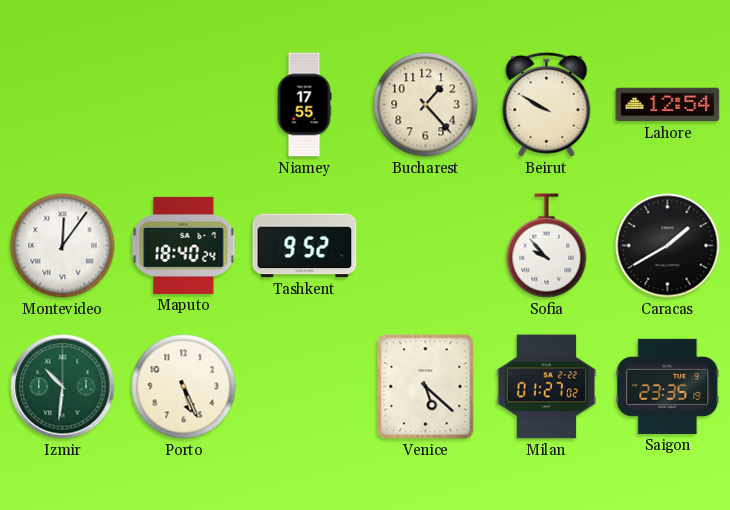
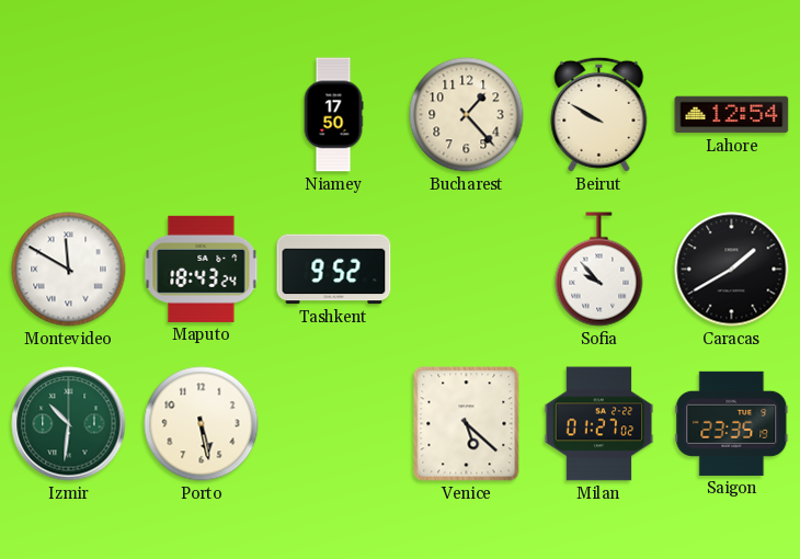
Niamey: 17:55 -> 17:50
Montevideo: 12:06 -> 11:50
Maputo: 18:40 -> 18:43
Porto: 5:26 -> 5:28
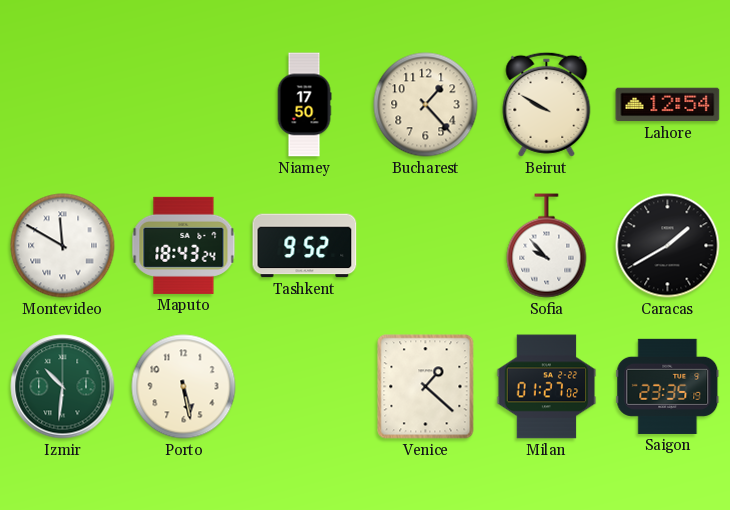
Venice: 5:22 -> 1:22
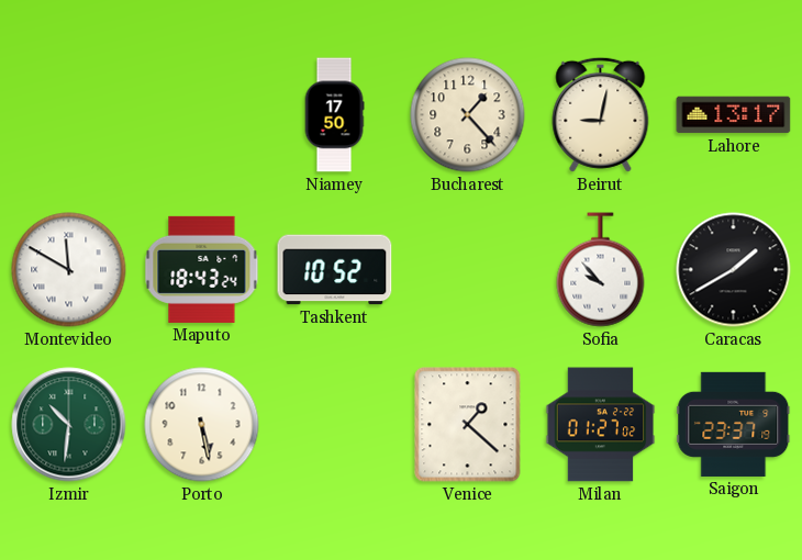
Beirut: 9:50 -> 9:02
Lahore: 12:54 -> 13:17
Tashkent: 9:52 -> 10:52
Saigon: 23:35 -> 23:37
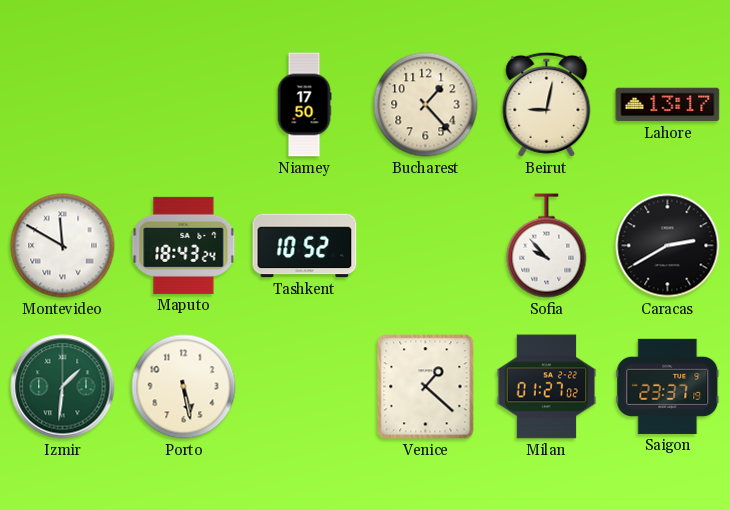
Caracas: 1:40 -> 2:40
Izmir: 10:31 -> 1:31
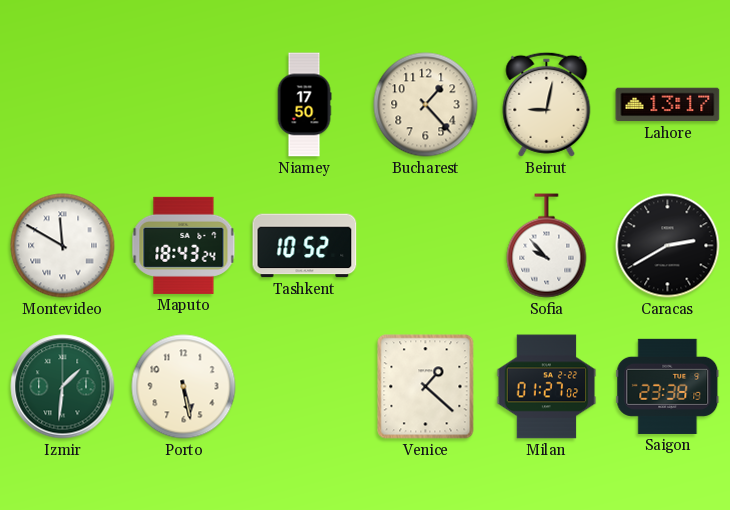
Saigon: 23:37 -> 23:38
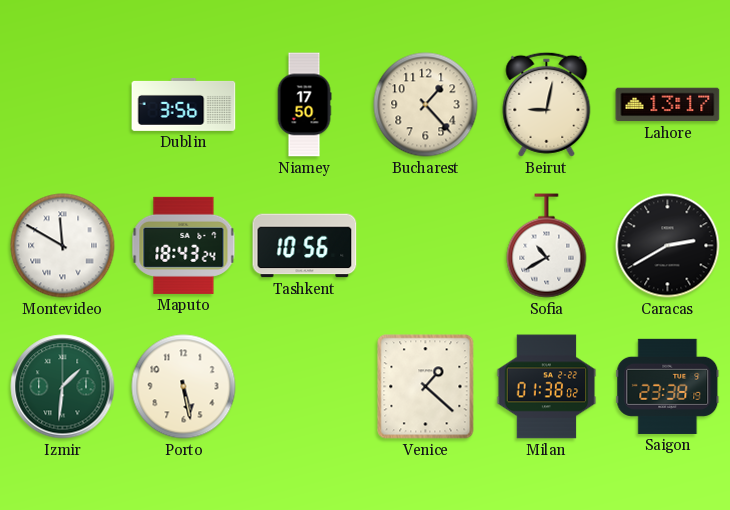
Dublin: none -> 3:56
Tashkent: 10:52 -> 10:56
Sofia: 9:53 -> 10:40
Milan: 01:27 -> 01:38
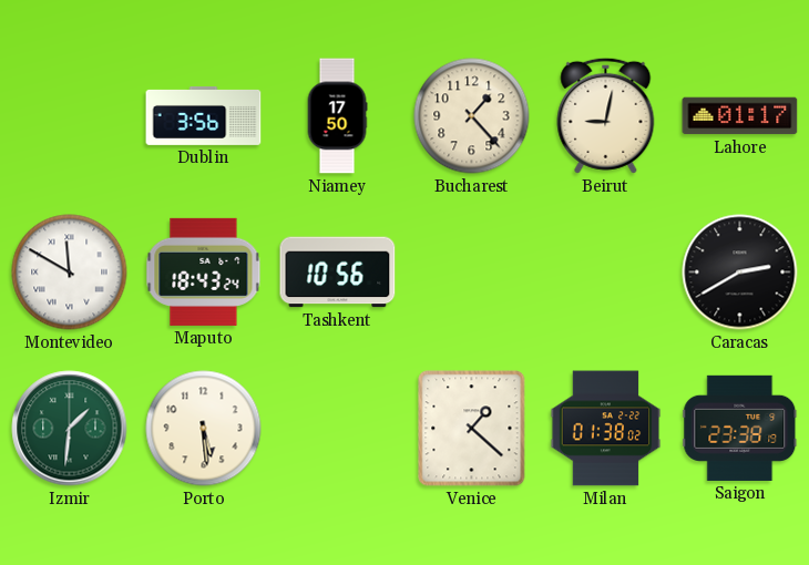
Lahore: 13:17 -> 01:17
Sofia: 10:40 -> none
Porto: 5:28 -> 5:29
